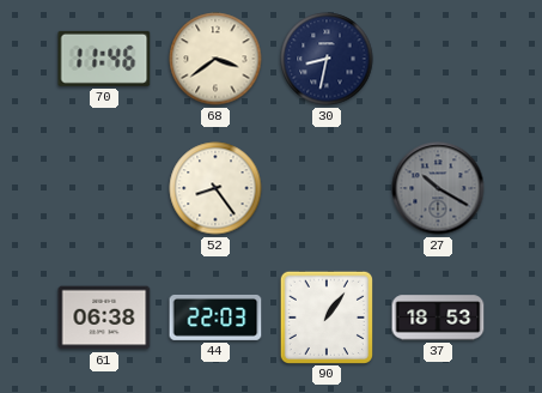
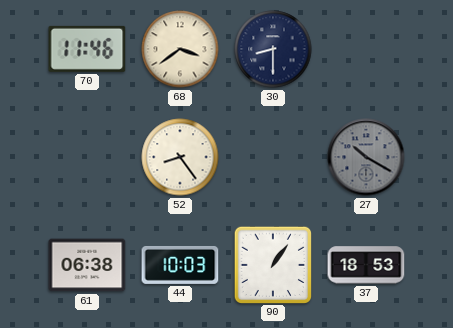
30: 8:32 -> 8:30
44: 22:03 -> 10:03
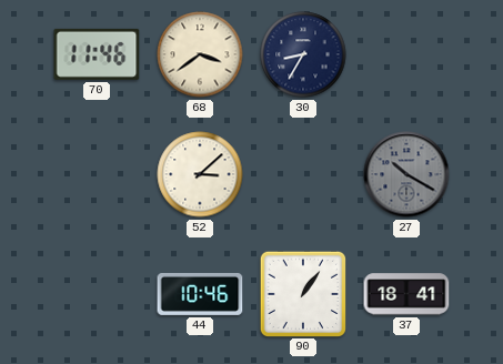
30: 8:30 -> 8:35
52: 8:24 -> 3:08
61: 06:38 -> none
44: 10:03 -> 10:46
37: 18:53 -> 18:41
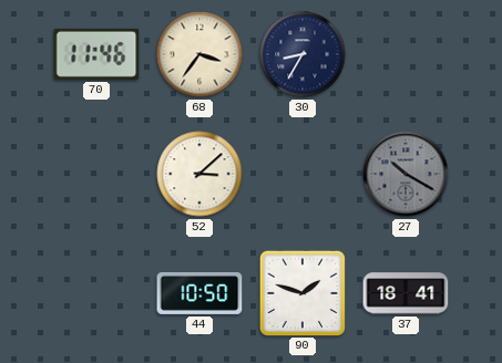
68: 3:39 -> 3:36
44: 10:46 -> 10:50
90: 1:06 -> 1:48
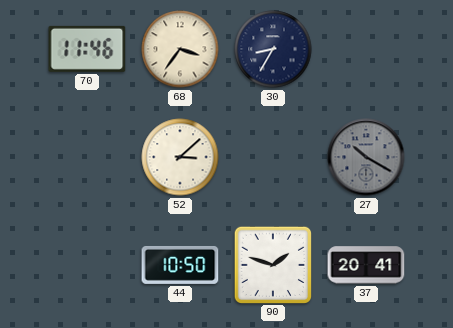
37: 18:41 -> 20:41
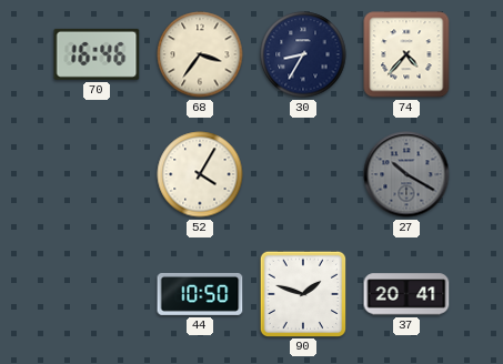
70: 11:46 -> 16:46
74: none -> 4:37
52: 3:08 -> 4:05
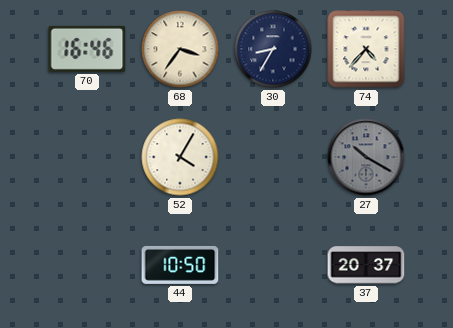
90: 1:48 -> none
37: 20:41 -> 20:37
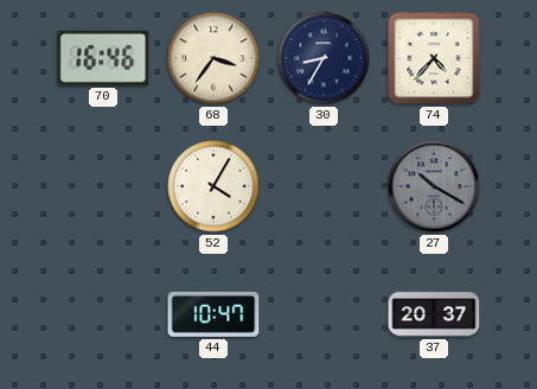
44: 10:50 -> 10:47
